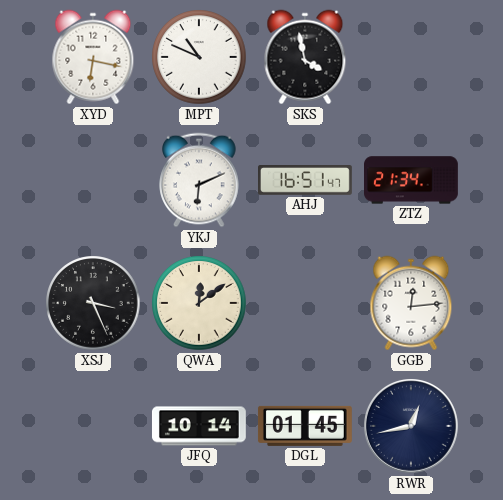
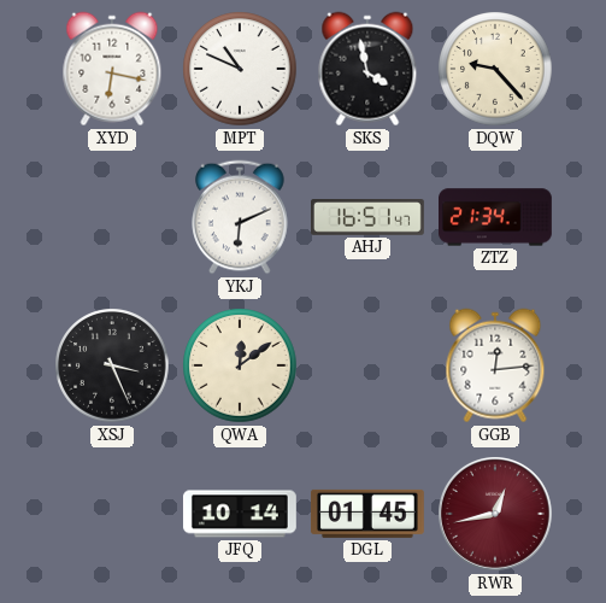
DQW: none -> 9:23
RWR dial: navy -> burgundy
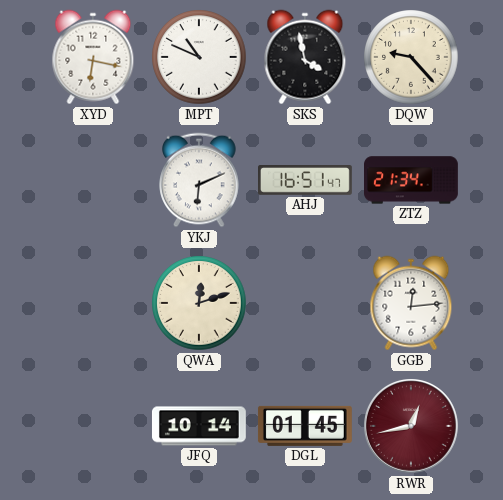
XSJ: 3:26 -> none
QWA: 12:09 -> 12:12
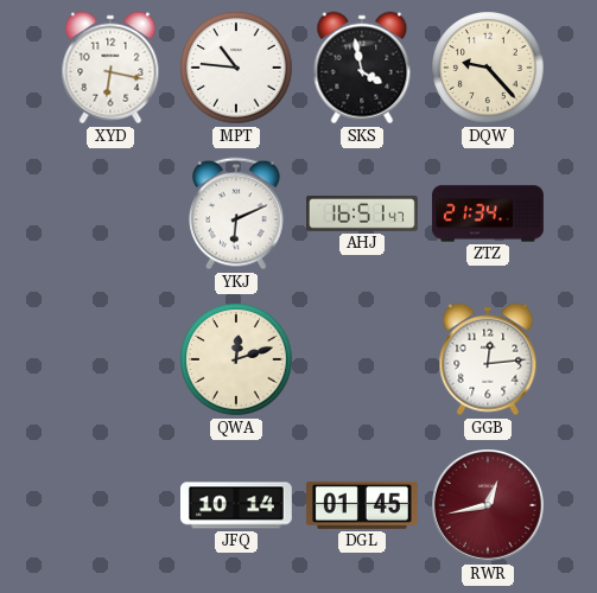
MPT: 10:49 -> 10:46
